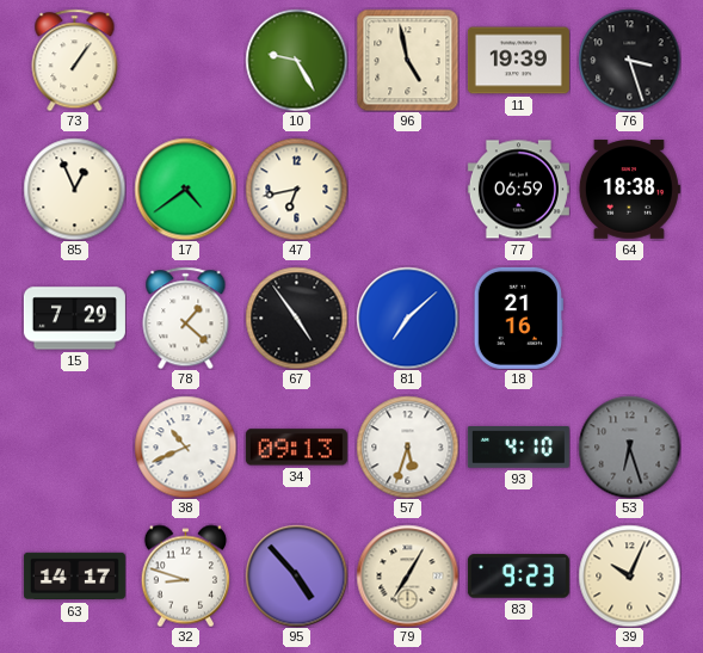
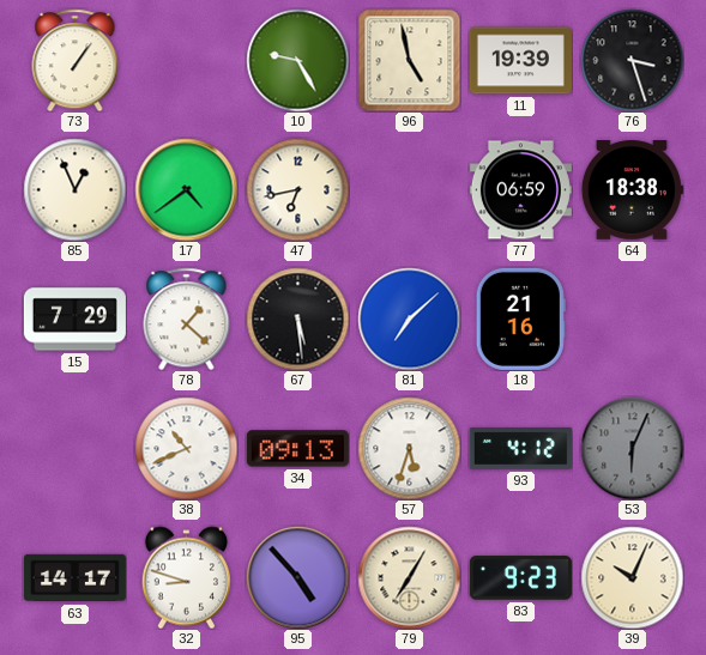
67: 4:54 -> 5:29
93: 4:10 -> 4:12
53: 6:27 -> 6:04
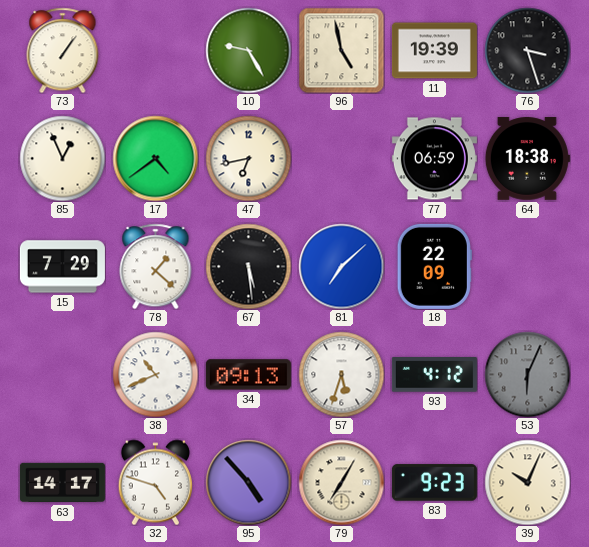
18: 21:16 -> 22:09
32: 8:48 -> 4:48
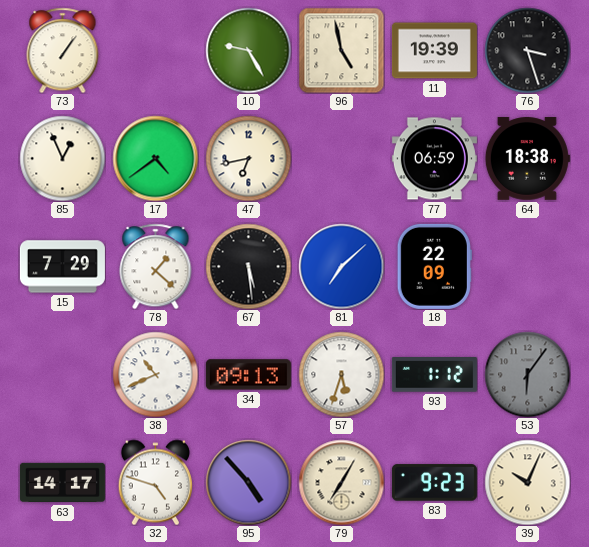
93: 4:12 -> 1:12
53: 6:04 -> 6:06
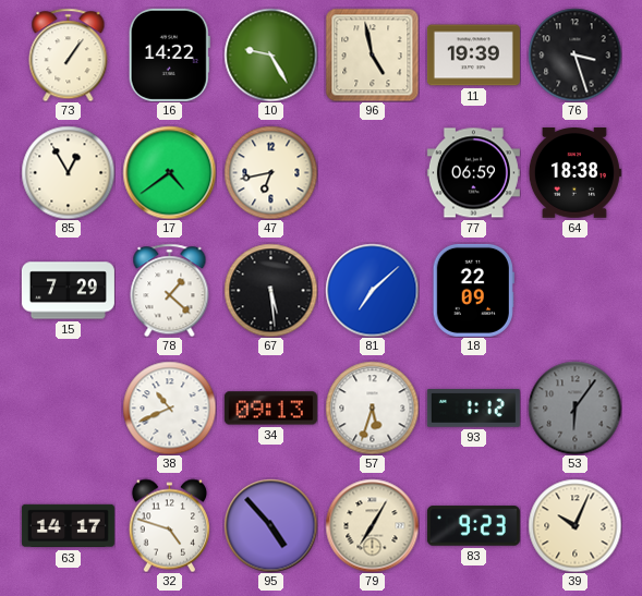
16: none -> 14:22
85: 12:56 -> 12:55
